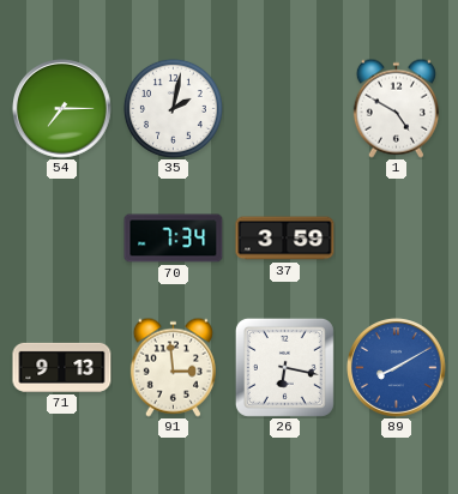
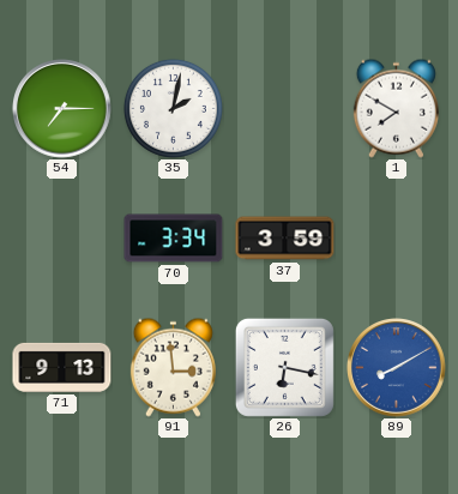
1: 4:50 -> 7:50
70: 7:34 -> 3:34
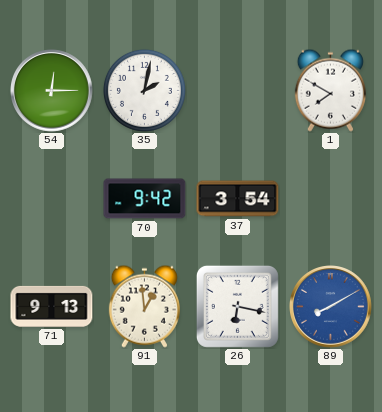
54: 7:15 -> 12:15
70: 3:34 -> 9:42
37: 3:59 -> 3:54
91: 2:59 -> 12:59
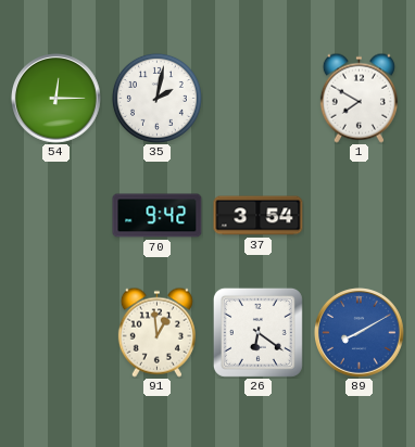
71: 9:13 -> none
26: 6:17 -> 6:21
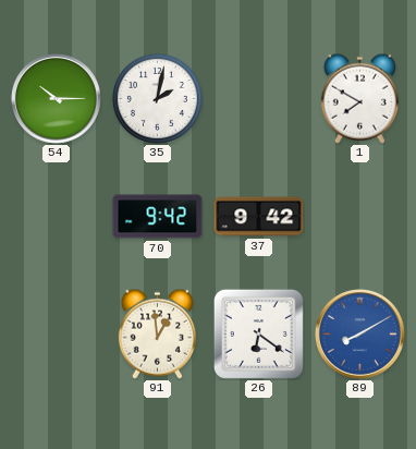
54: 12:15 -> 10:15
37: 3:54 -> 9:42
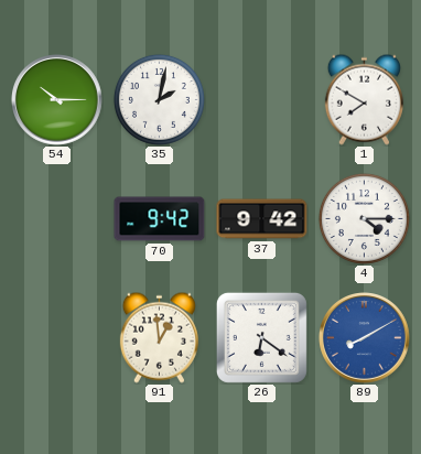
4: none -> 4:15
